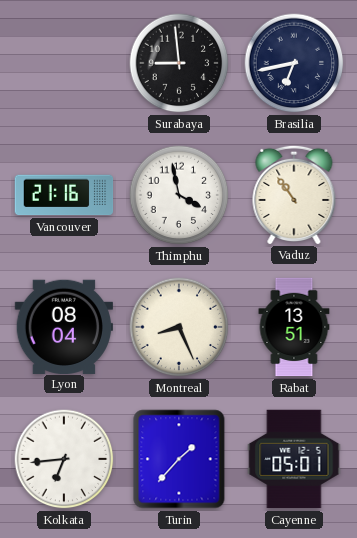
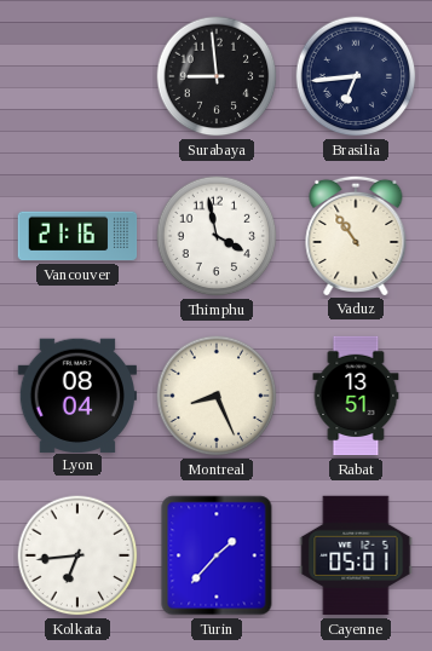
Brasilia: 6:43 -> 6:44
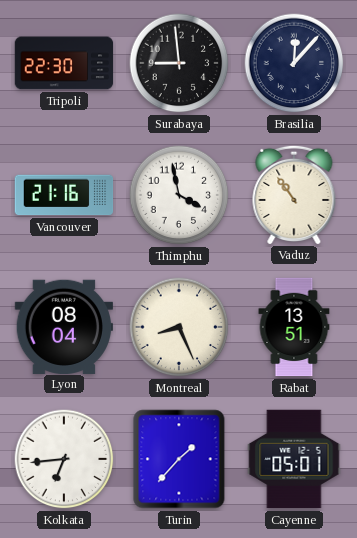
Tripoli: none -> 22:30
Brasilia: 6:44 -> 12:07
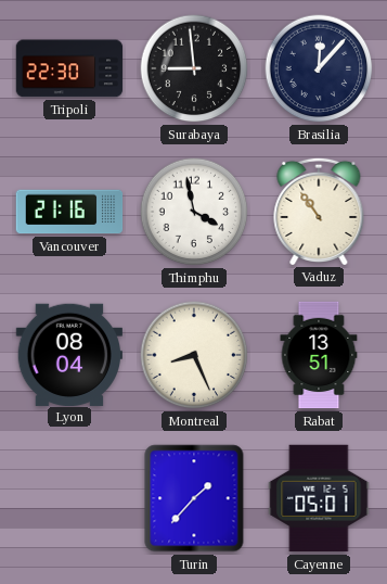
Kolkata: 6:44 -> none
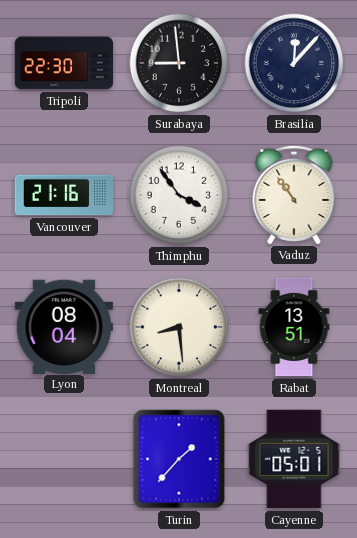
Thimphu: 3:58 -> 3:54
Montreal: 8:26 -> 8:29
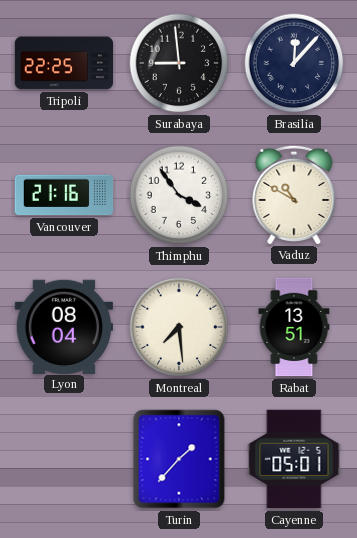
Tripoli: 22:30 -> 22:25
Vaduz: 10:54 -> 10:50
Montreal: 8:29 -> 7:29
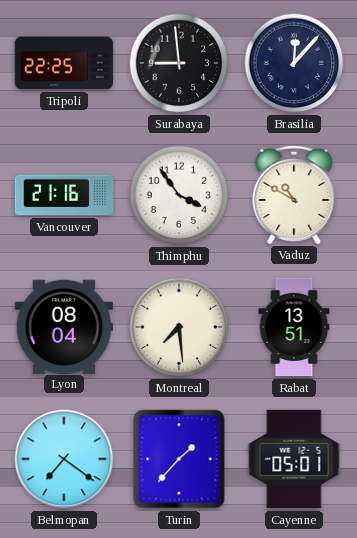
Belmopan: none -> 7:21
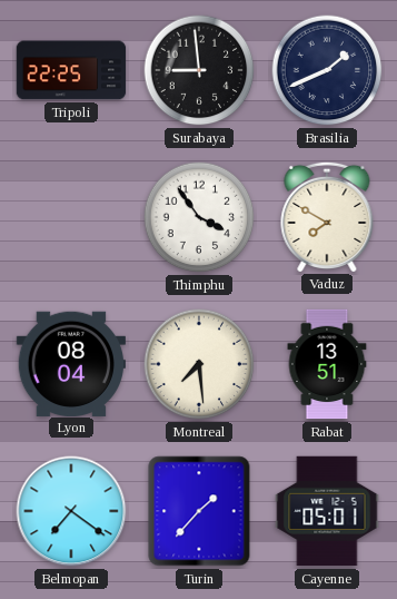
Brasilia: 12:07 -> 1:41
Vancouver: 21:16 -> none
Vaduz: 10:50 -> 7:50
